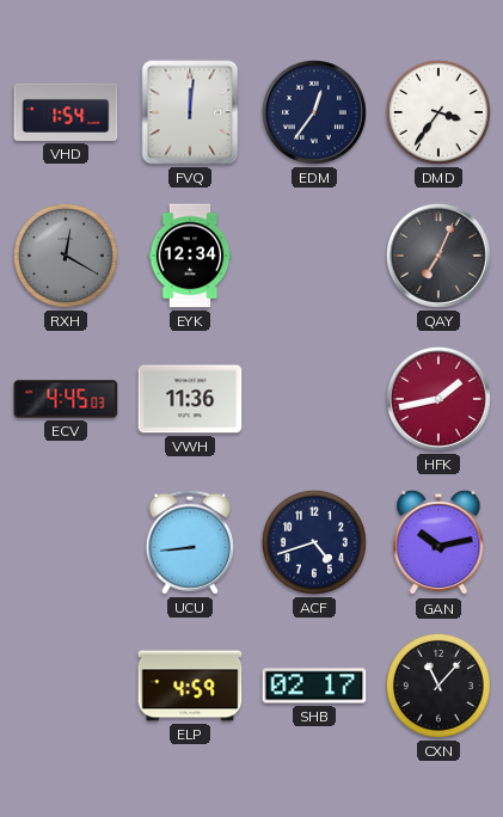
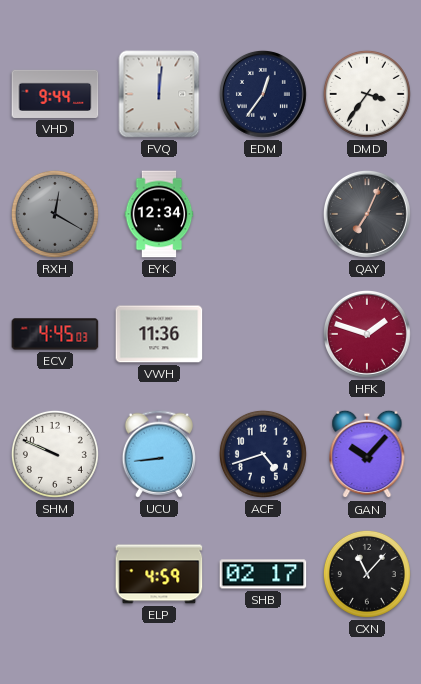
VHD: 1:54 -> 9:44
HFK: 1:43 -> 1:48
SHM: none -> 9:49
GAN: 10:13 -> 10:07
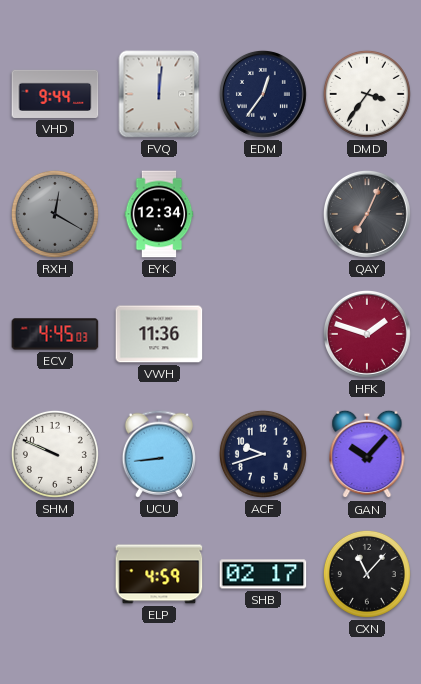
ACF: 4:42 -> 9:42
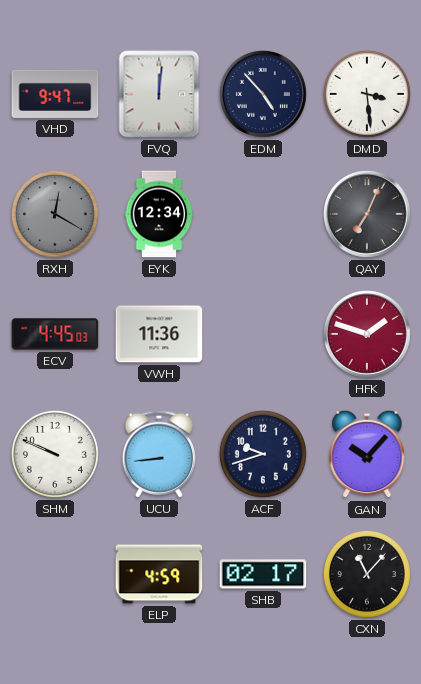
VHD: 9:44 -> 9:47
EDM: 12:36 -> 4:53
DMD: 3:36 -> 3:29
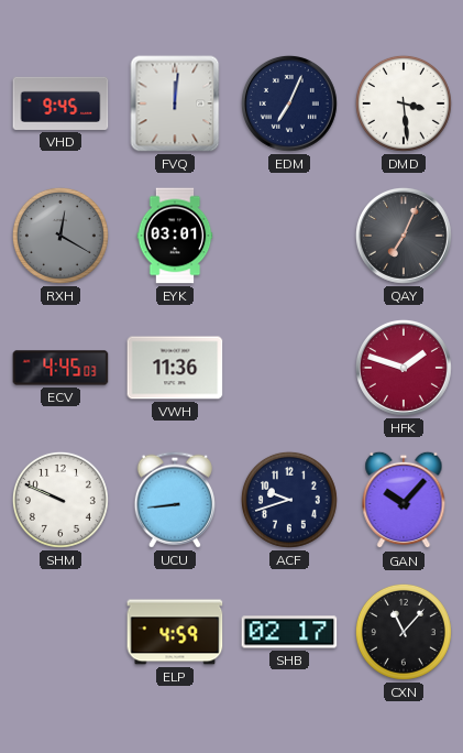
VHD: 9:47 -> 9:45
EDM: 4:53 -> 7:04
EYK: 12:34 -> 03:01
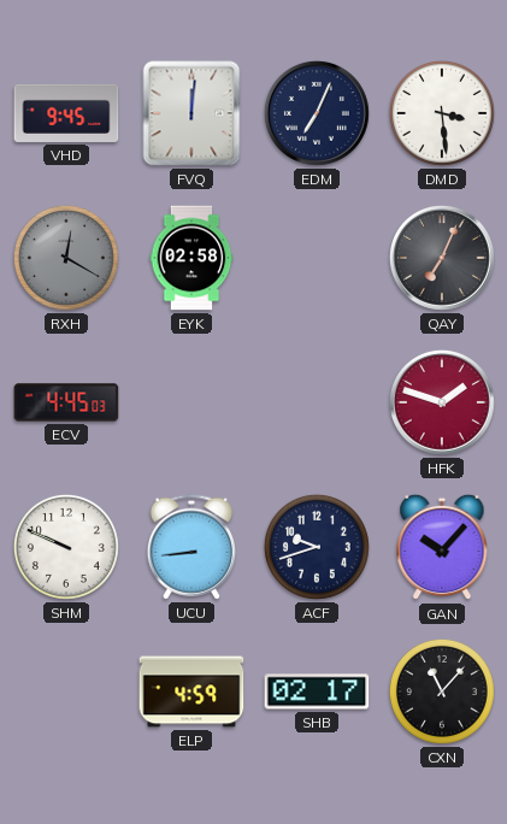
EYK: 03:01 -> 02:58
VWH: 11:36 -> none
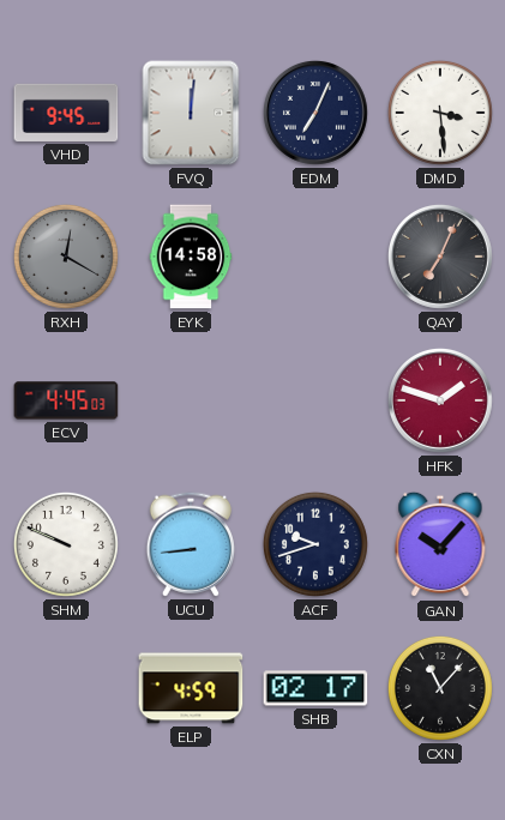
EYK: 02:58 -> 14:58
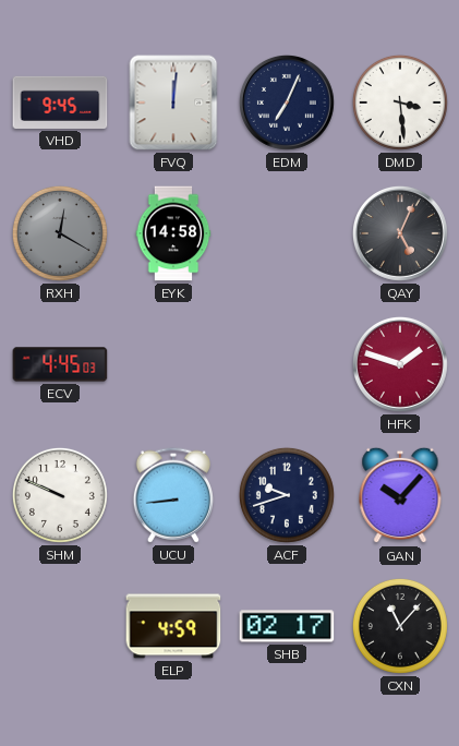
QAY: 7:04 -> 5:04
